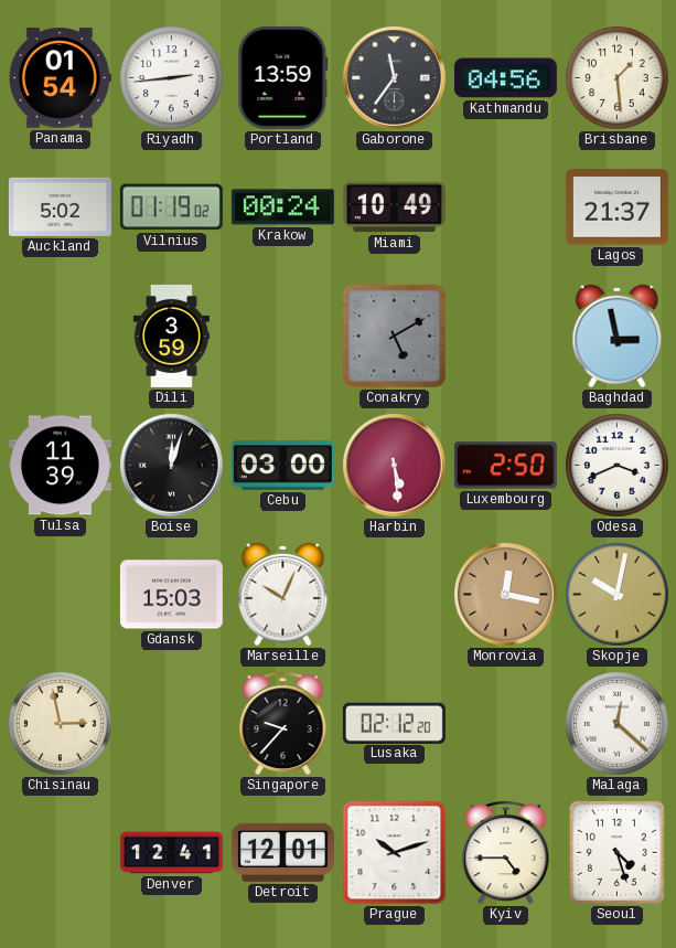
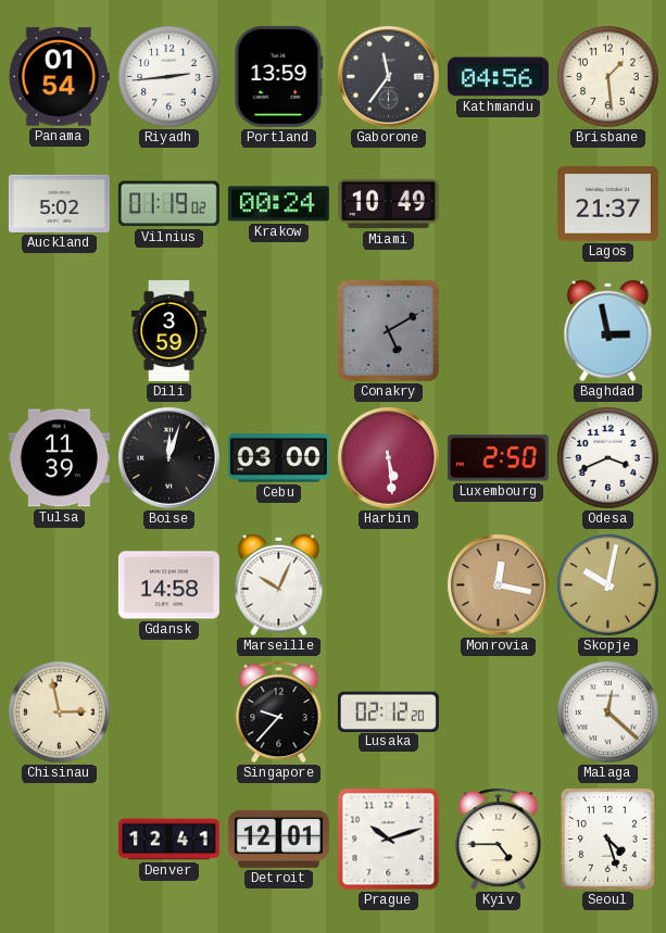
Gdansk: 15:03 -> 14:58
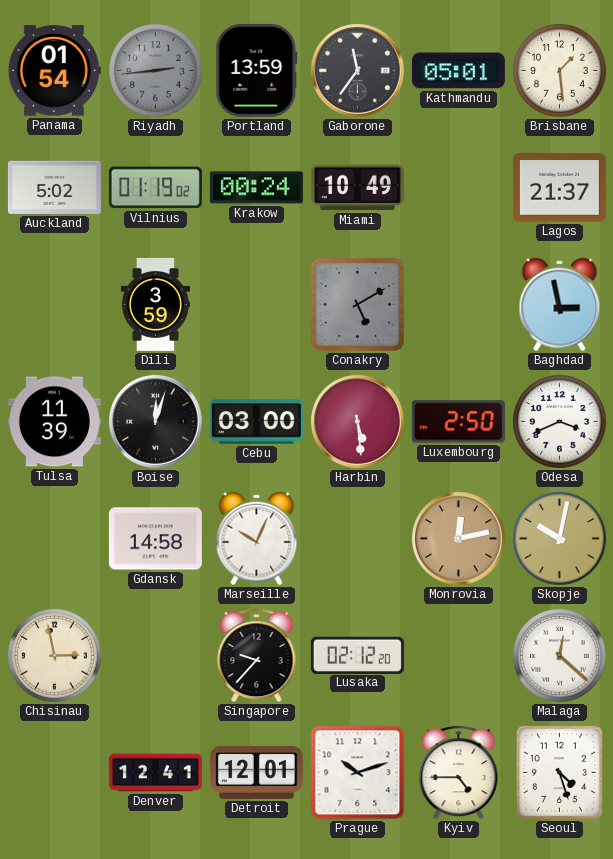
Riyadh dial: white -> grey
Kathmandu: 04:56 -> 05:01
Monrovia: 12:17 -> 12:13
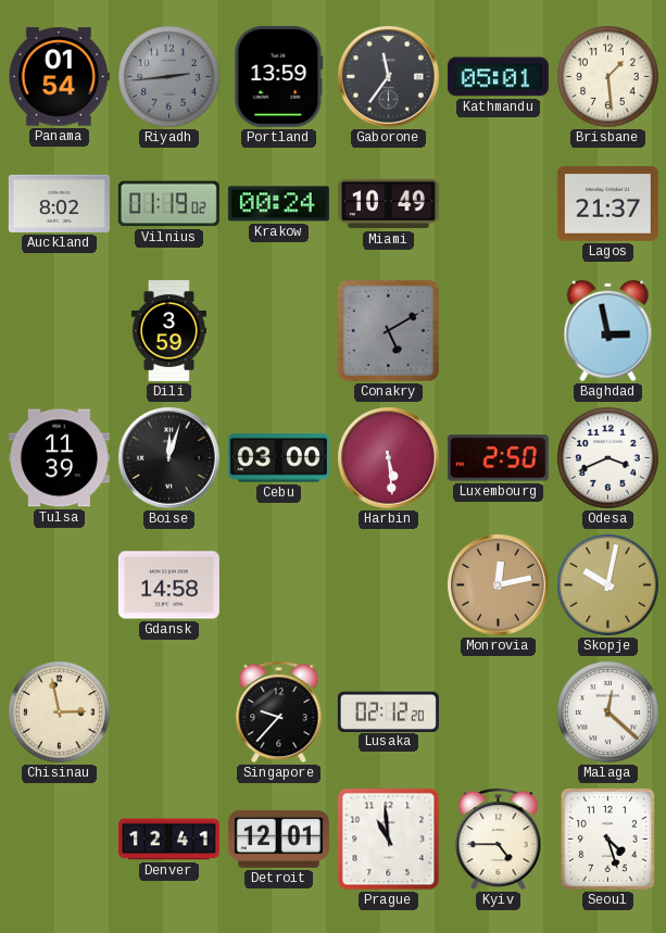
Auckland: 5:02 -> 8:02
Marseille: 10:04 -> none
Prague: 10:12 -> 10:59
